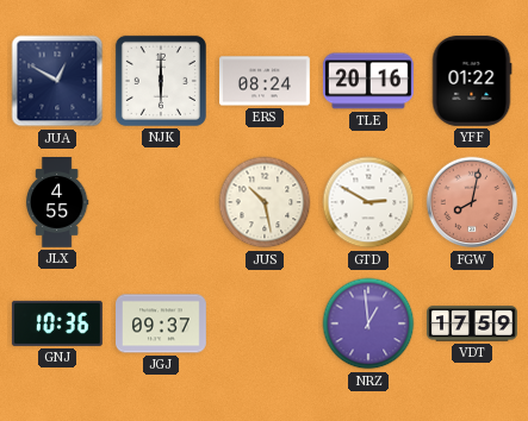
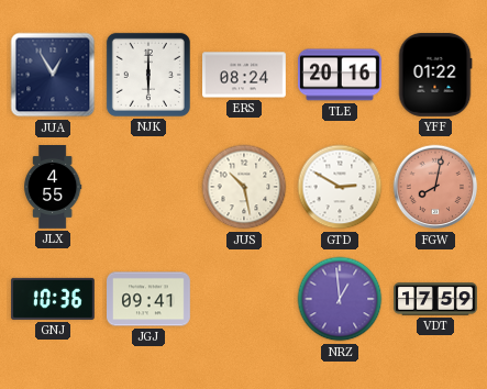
JUA: 12:50 -> 12:55
JGJ: 09:37 -> 09:41
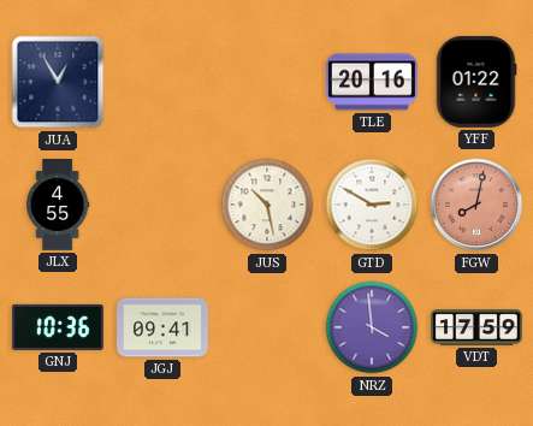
NJK: 6:00 -> none
ERS: 08:24 -> none
NRZ: 12:59 -> 3:59
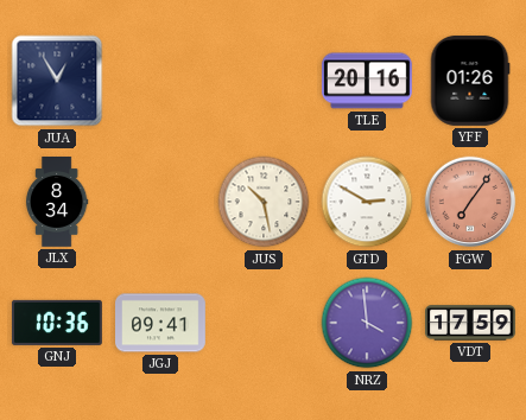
YFF: 01:22 -> 01:26
JLX: 4:55 -> 8:34
FGW: 8:02 -> 7:06
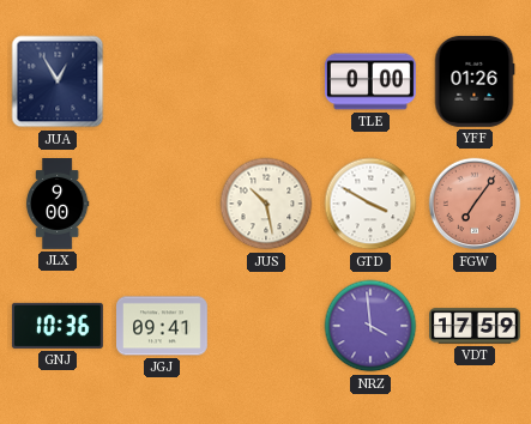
TLE: 20:16 -> 0:00
JLX: 8:34 -> 9:00
GTD: 2:50 -> 3:50
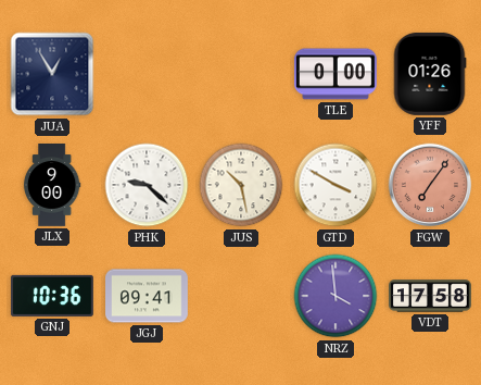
PHK: none -> 9:22
VDT: 17:59 -> 17:58
